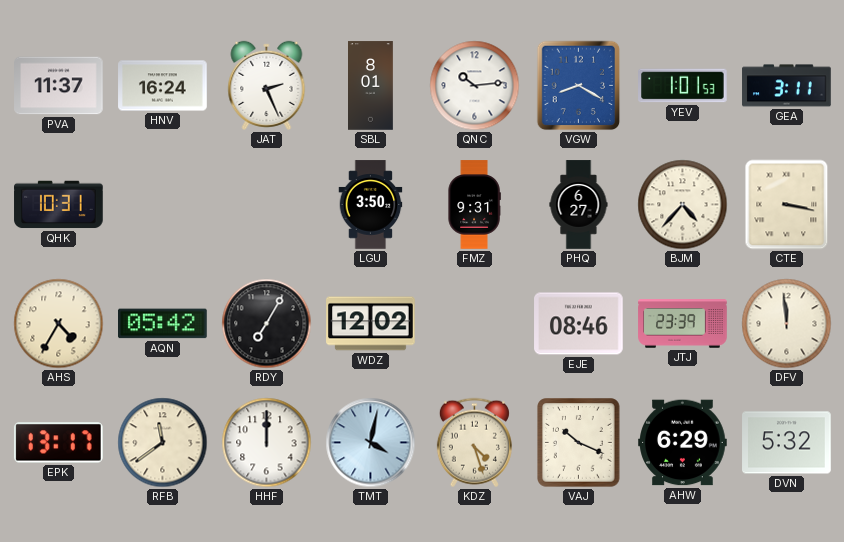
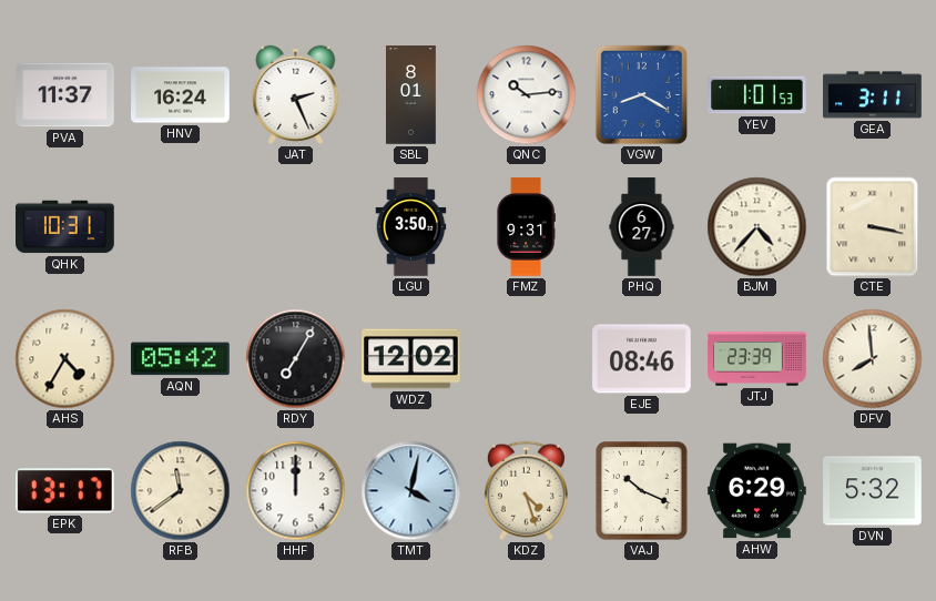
DFV: 11:59 -> 7:59
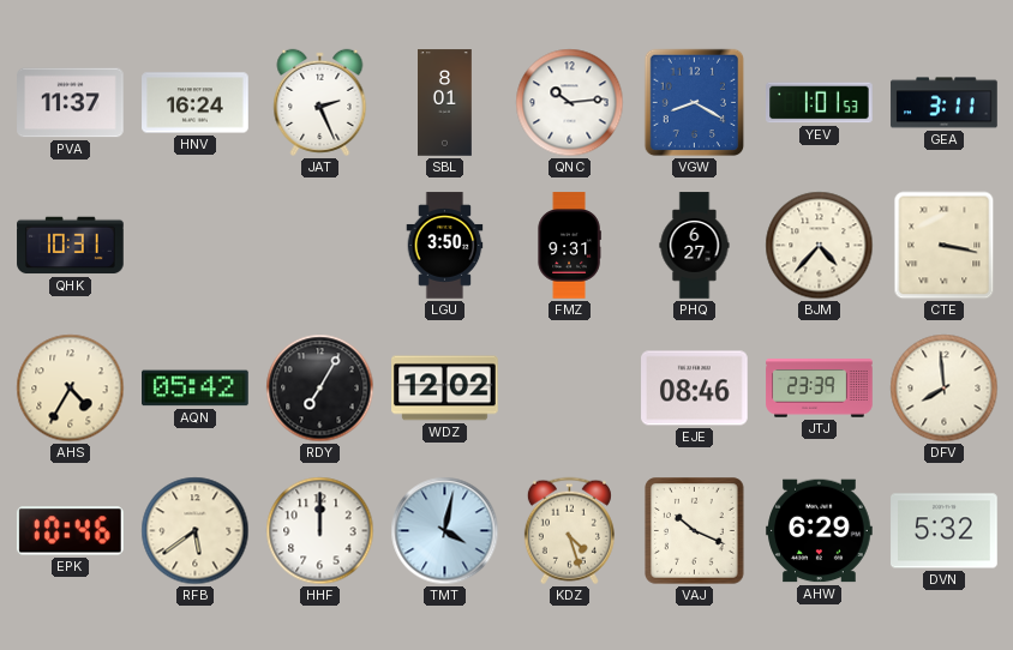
EPK: 13:17 -> 10:46
RFB: 11:39 -> 5:39
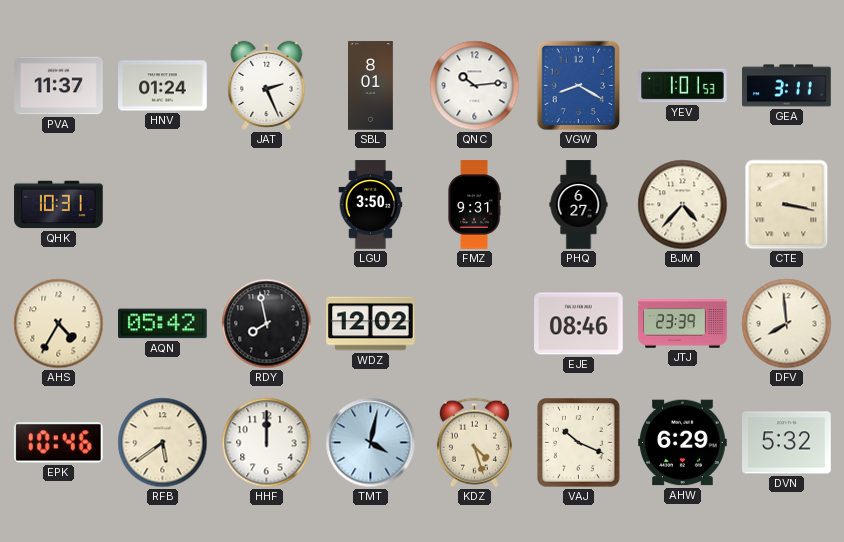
HNV: 16:24 -> 01:24
RDY: 7:05 -> 7:58
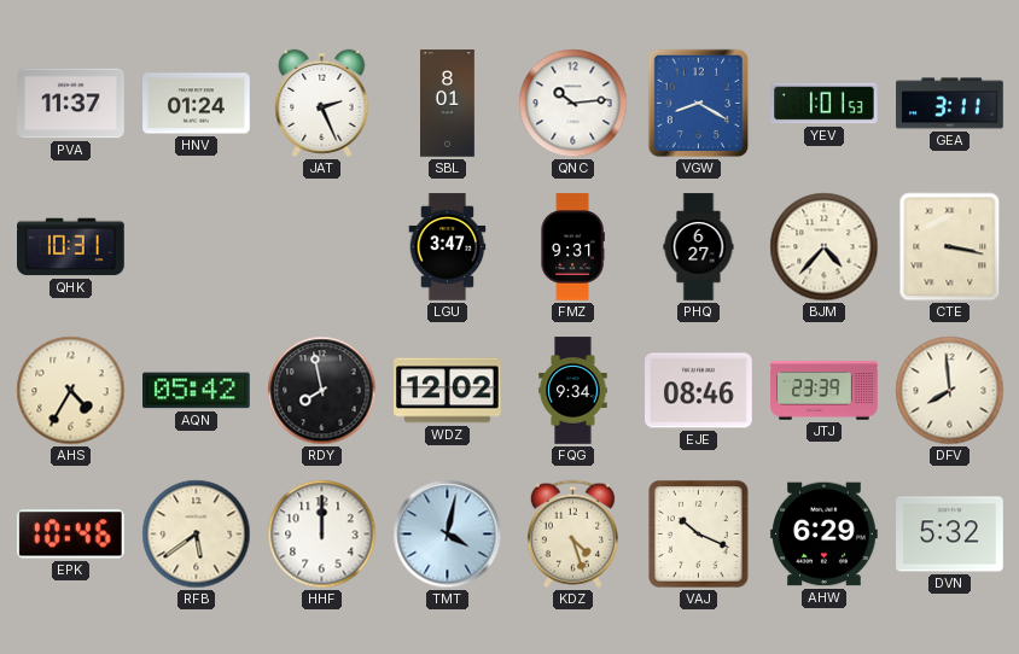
LGU: 3:50 -> 3:47
FQG: none -> 9:34
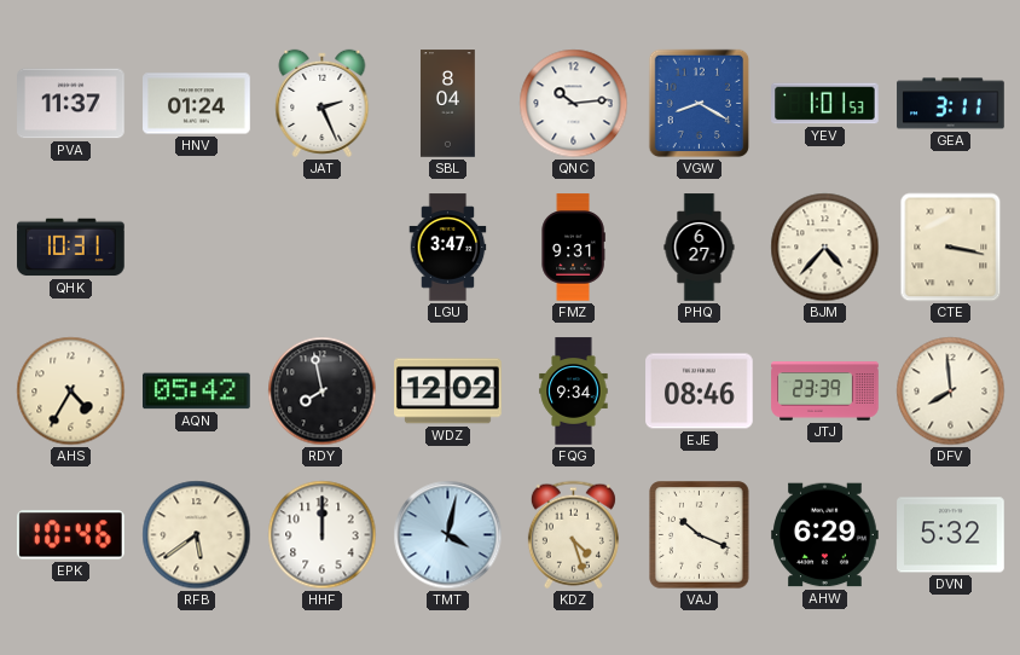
SBL: 8:01 -> 8:04
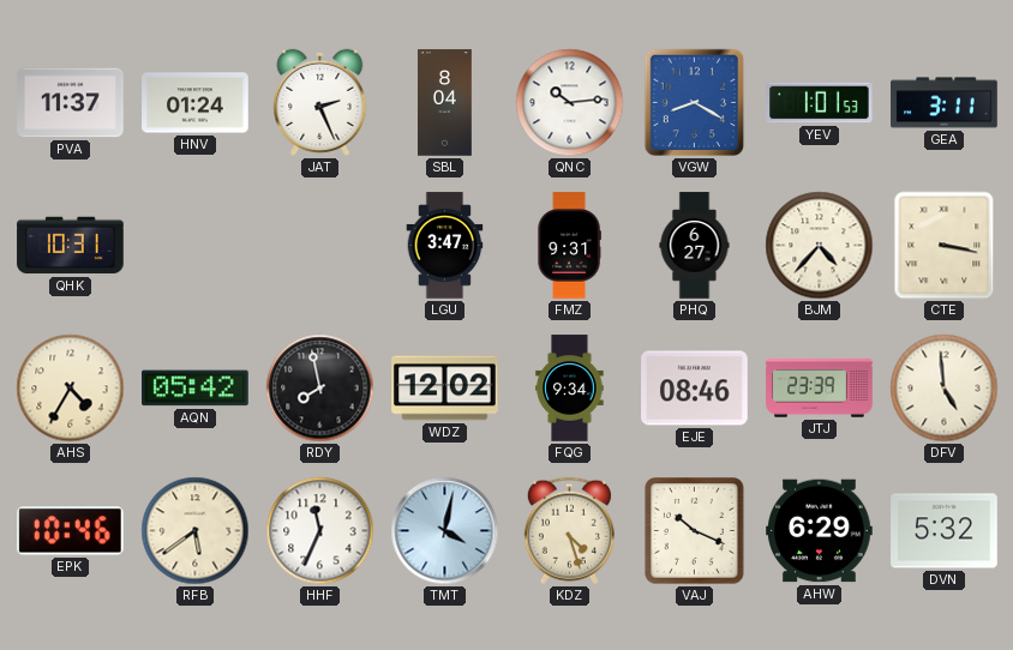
DFV: 7:59 -> 4:59
HHF: 12:00 -> 11:34
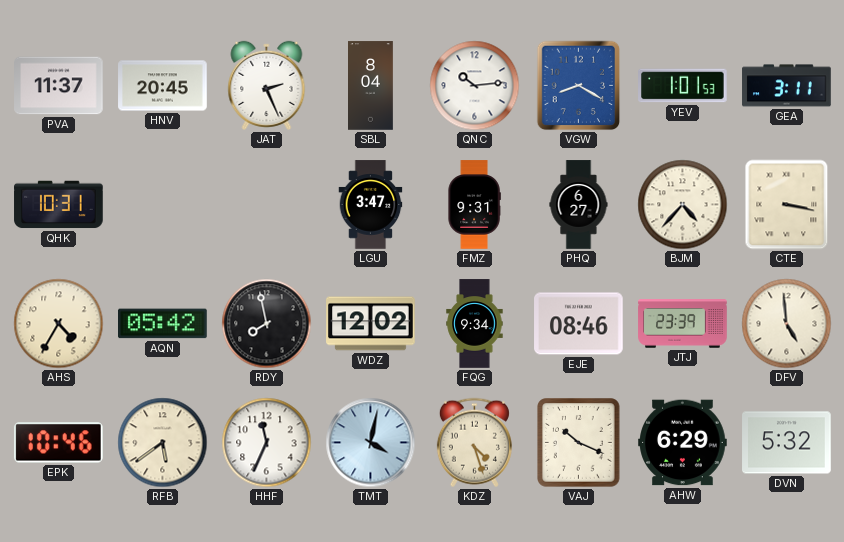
HNV: 01:24 -> 20:45
